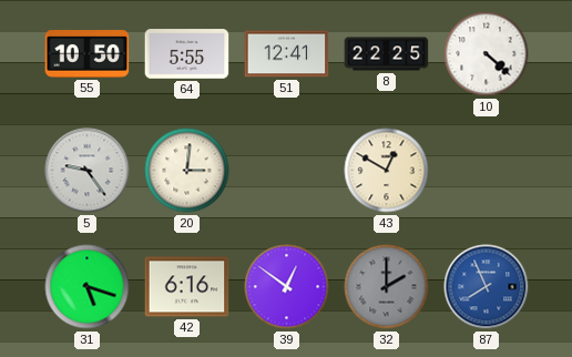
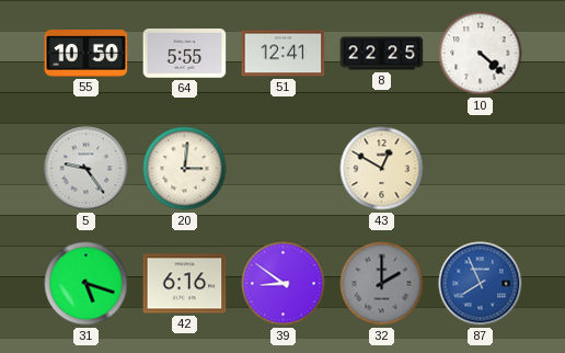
39: 12:51 -> 8:51
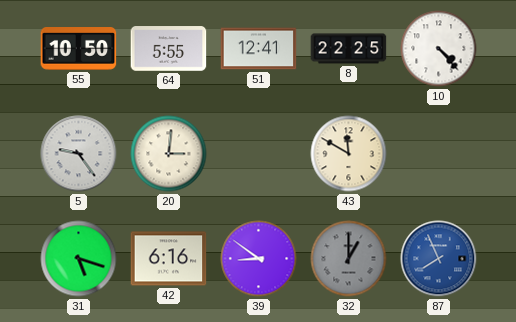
10: 4:22 -> 4:23
43: 12:50 -> 11:50
32: 2:00 -> 1:00
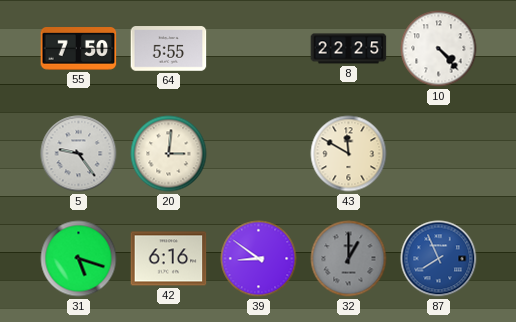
55: 10:50 -> 7:50
51: 12:41 -> none
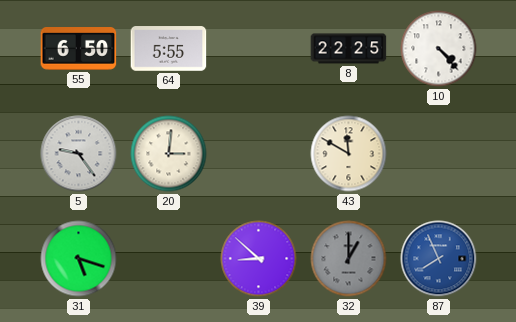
55: 7:50 -> 6:50
42: 6:16 -> none
39: 8:51 -> 8:52
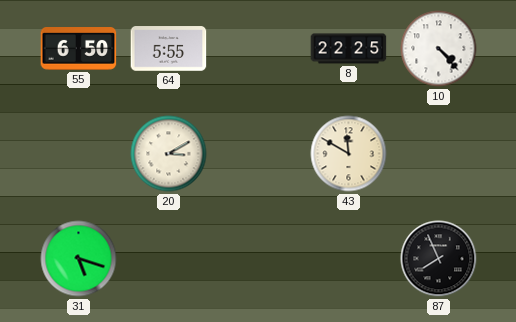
5: 9:24 -> none
20: 3:01 -> 3:10
39: 8:52 -> none
32: 1:00 -> none
87 dial: blue -> black
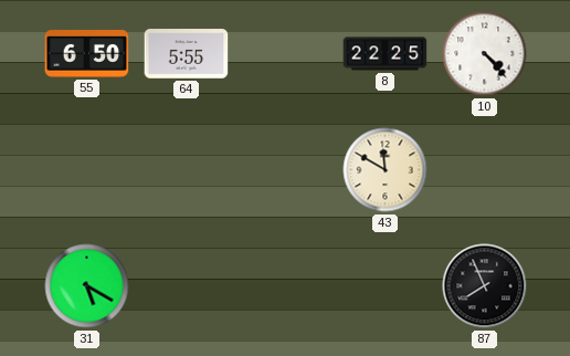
20: 3:10 -> none
31: 5:18 -> 5:20
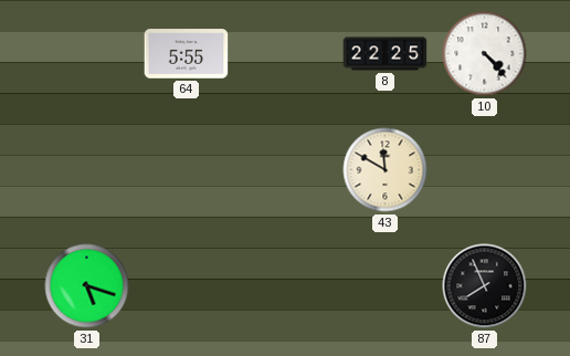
55: 6:50 -> none
31: 5:20 -> 5:18
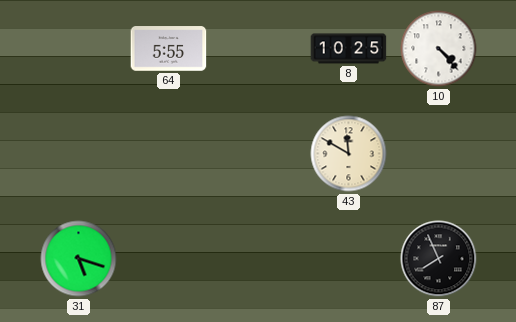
8: 22:25 -> 10:25
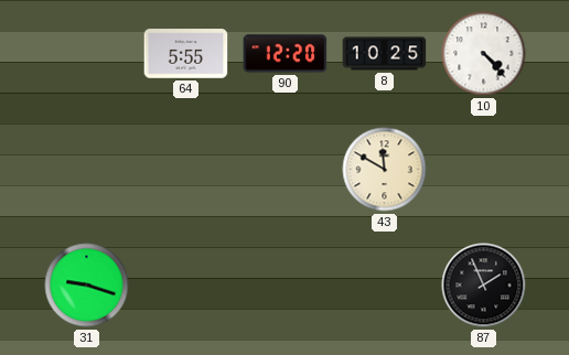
90: none -> 12:20
31: 5:18 -> 9:18
87: 7:56 -> 1:56
